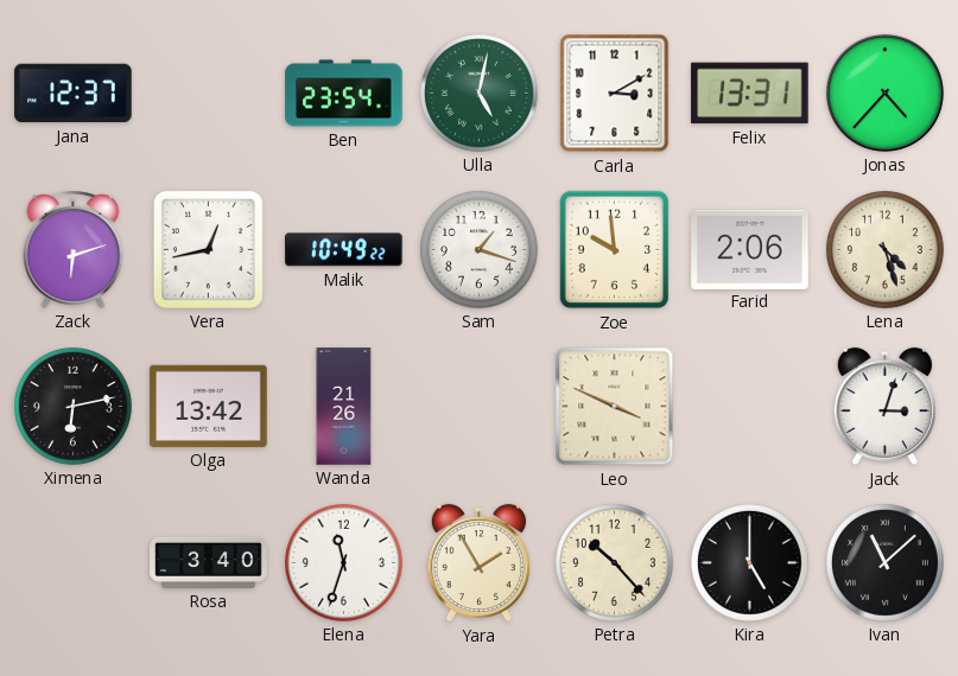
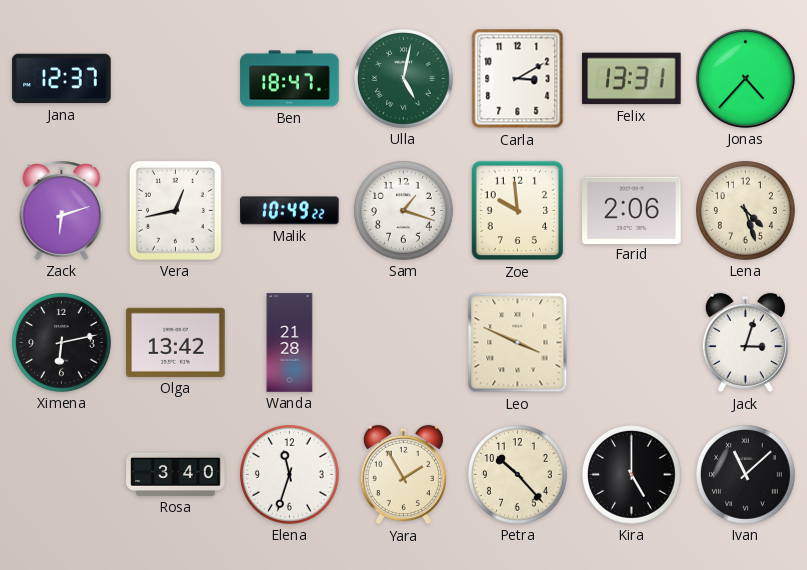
Ben: 23:54 -> 18:47
Wanda: 21:26 -> 21:28
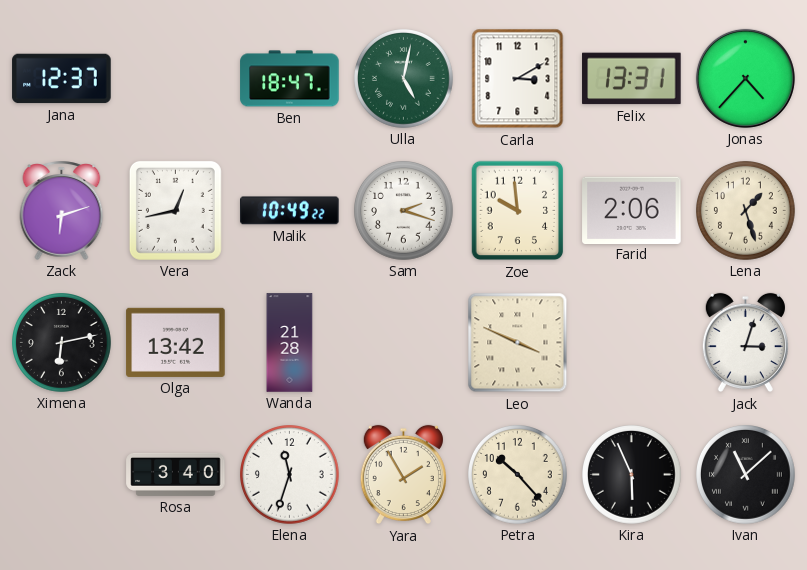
Sam: 1:18 -> 2:18
Lena: 4:27 -> 1:27
Kira: 5:00 -> 5:56
